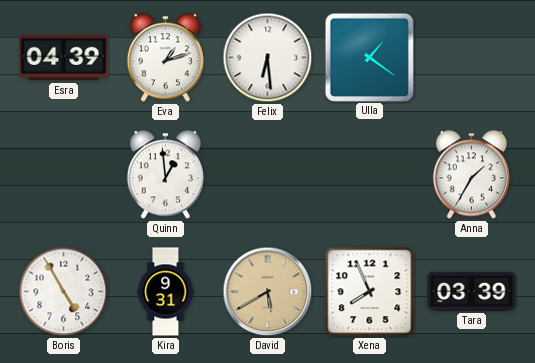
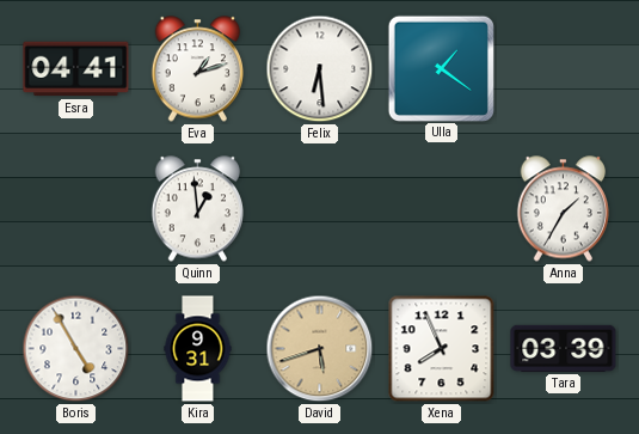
Esra: 04:39 -> 04:41
David: 5:40 -> 5:42
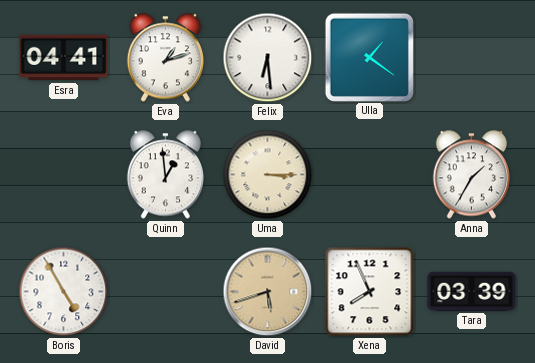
Uma: none -> 3:15
Kira: 9:31 -> none
